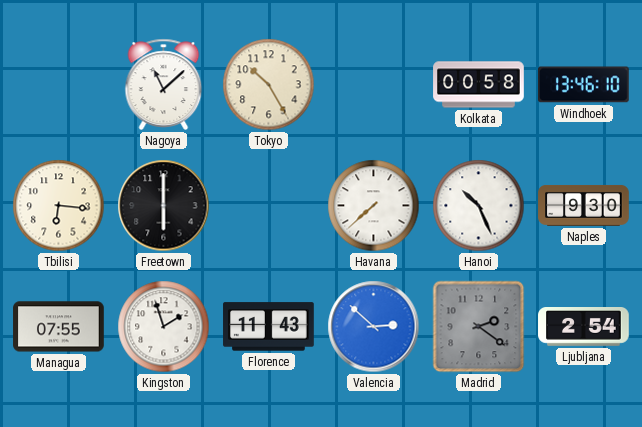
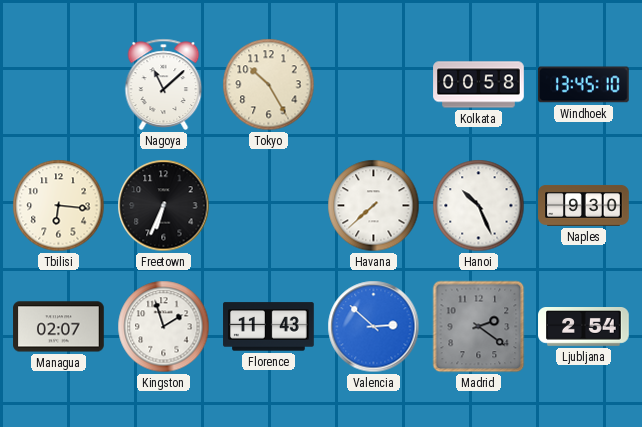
Windhoek: 13:46 -> 13:45
Freetown: 6:00 -> 6:34
Managua: 07:55 -> 02:07
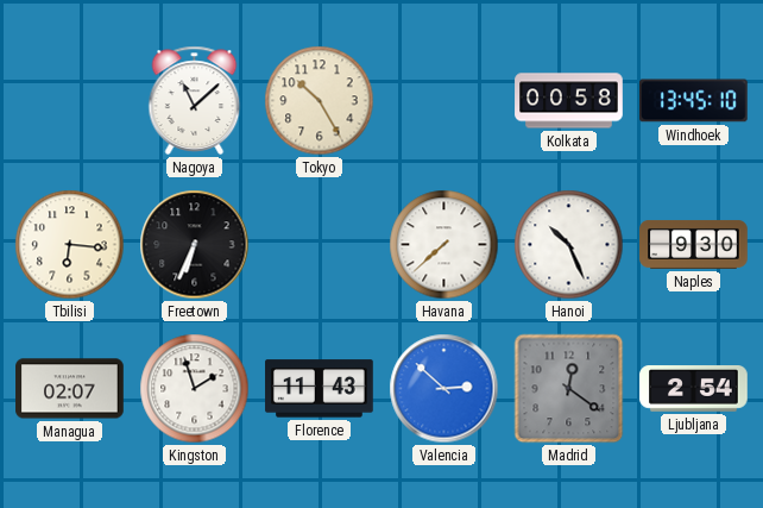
Madrid: 2:21 -> 12:21
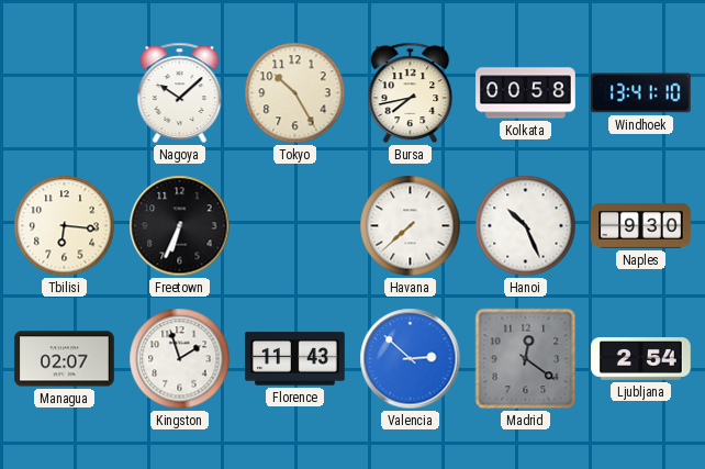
Nagoya: 11:08 -> 10:08
Bursa: none -> 7:43
Windhoek: 13:45 -> 13:41
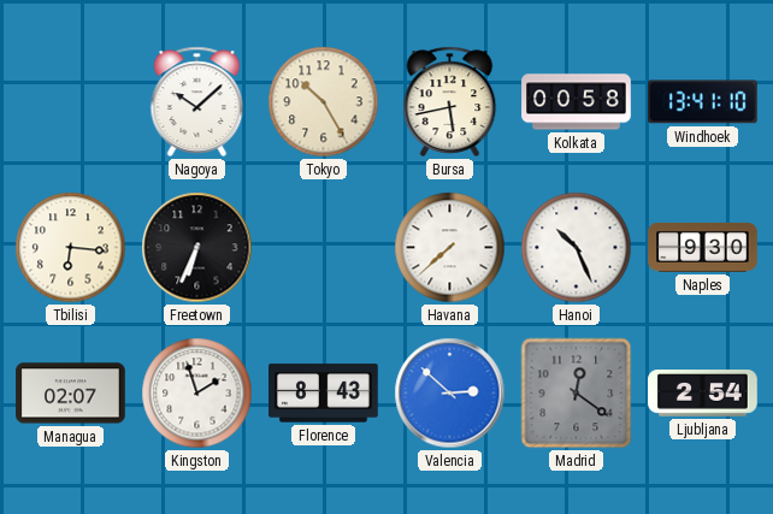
Bursa: 7:43 -> 5:43
Florence: 11:43 -> 8:43
